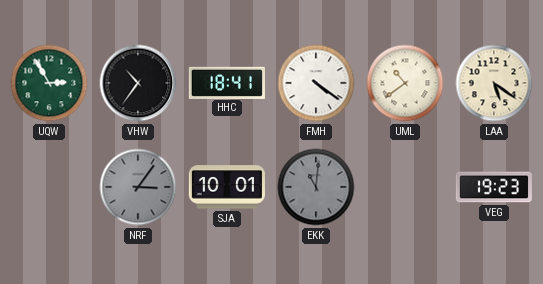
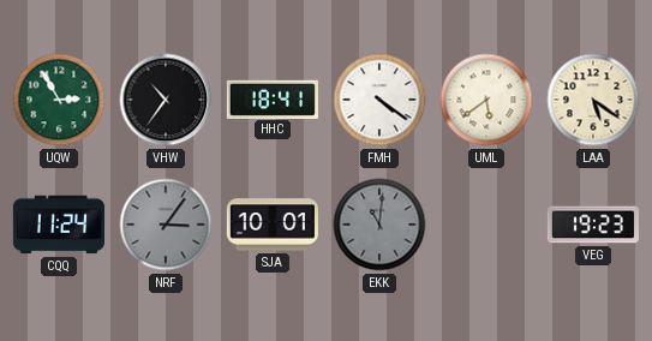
UML: 10:39 -> 5:39
CQQ: none -> 11:24
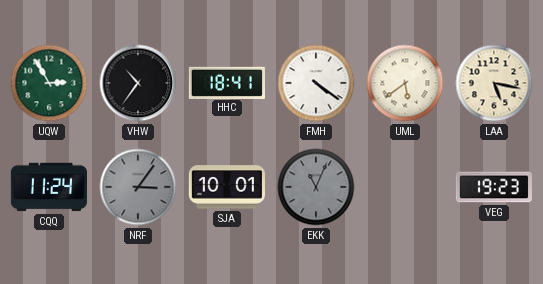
LAA: 5:21 -> 5:17
EKK: 11:01 -> 11:04
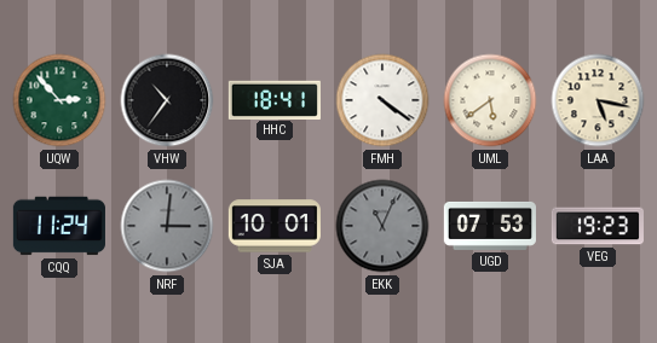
UQW: 2:55 -> 2:53
NRF: 3:06 -> 3:01
UGD: none -> 07:53
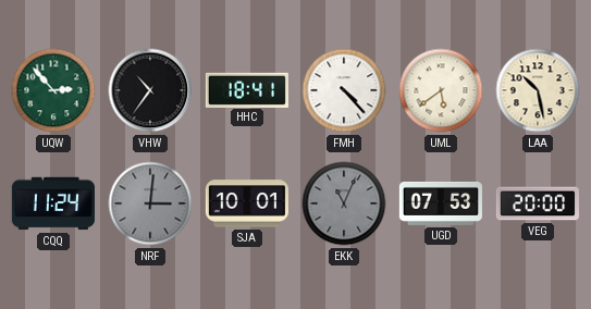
FMH: 4:21 -> 4:23
LAA: 5:17 -> 10:28
VEG: 19:23 -> 20:00
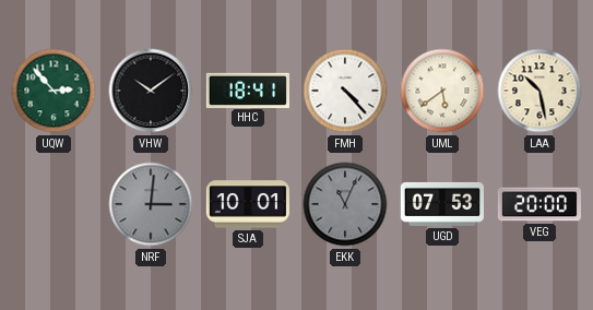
VHW: 10:36 -> 10:09
CQQ: 11:24 -> none
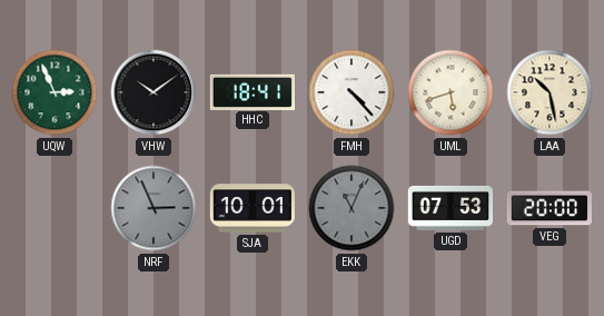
UQW: 2:53 -> 2:56
UML: 5:39 -> 5:42
NRF: 3:01 -> 2:56
